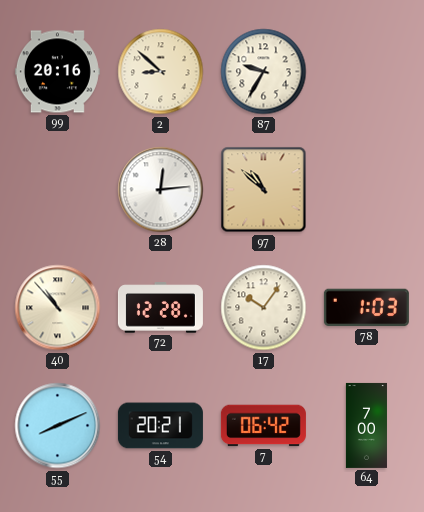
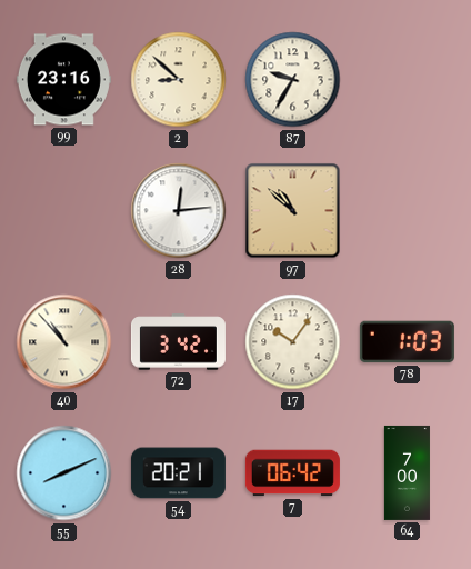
99: 20:16 -> 23:16
72: 12:28 -> 3:42
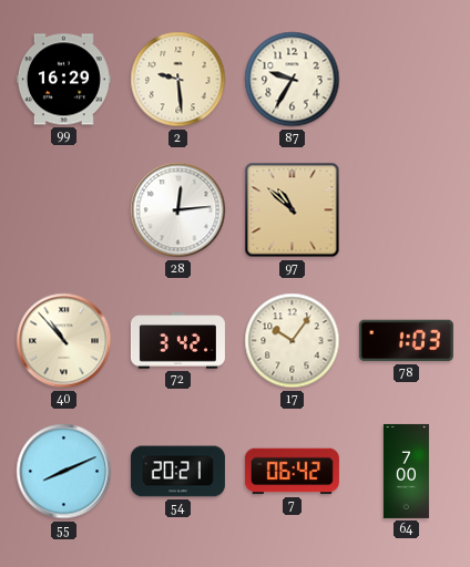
99: 23:16 -> 16:29
2: 8:52 -> 9:29
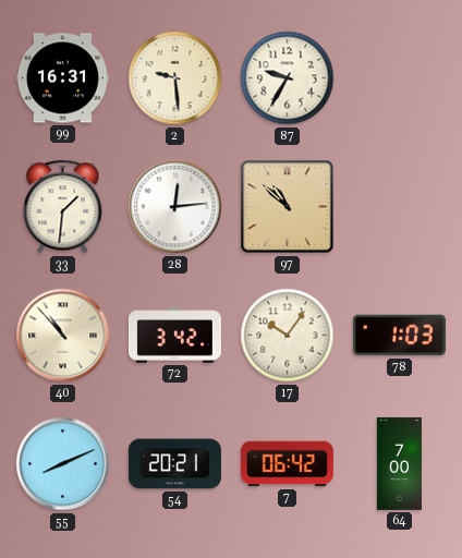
99: 16:29 -> 16:31
33: none -> 1:31
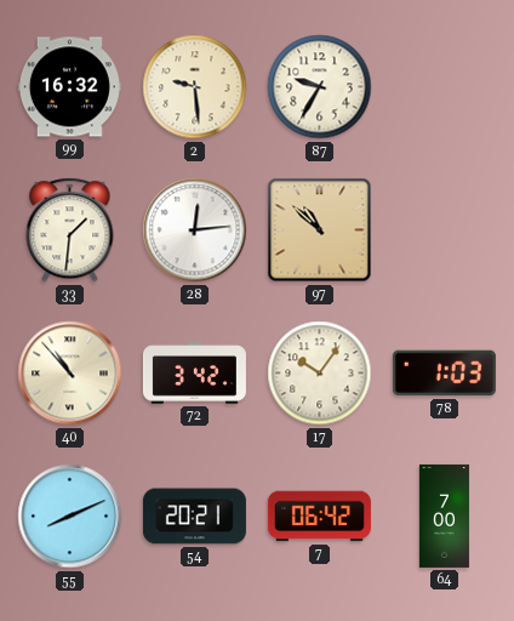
99: 16:31 -> 16:32
